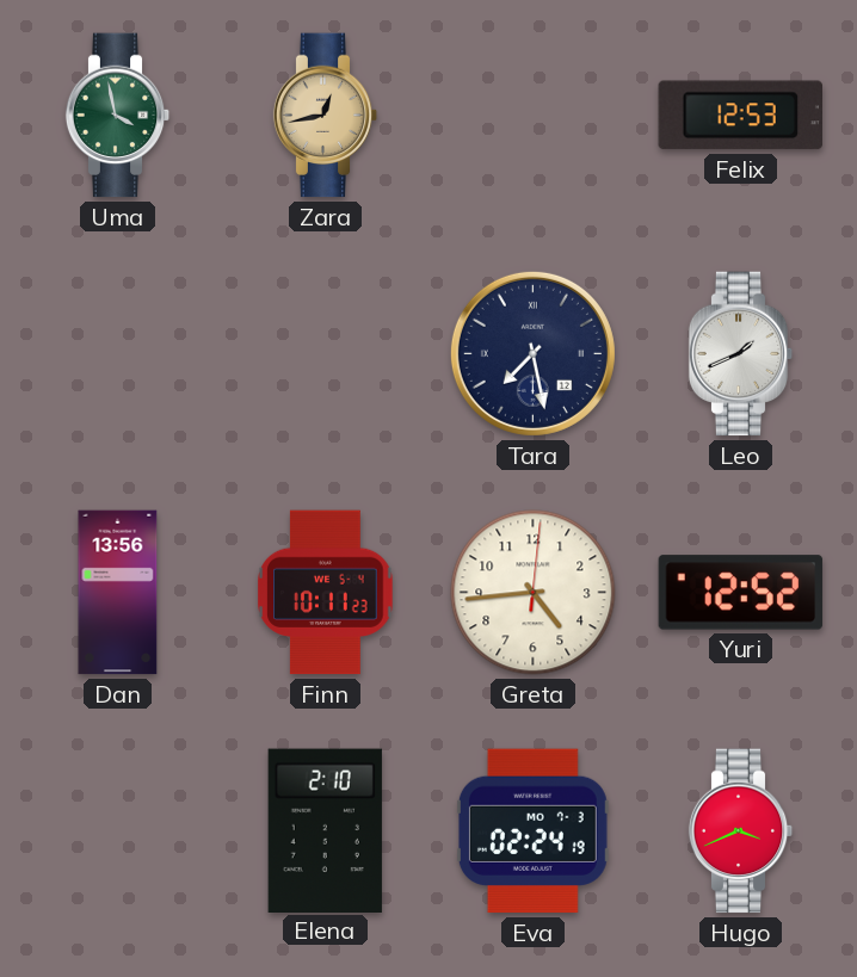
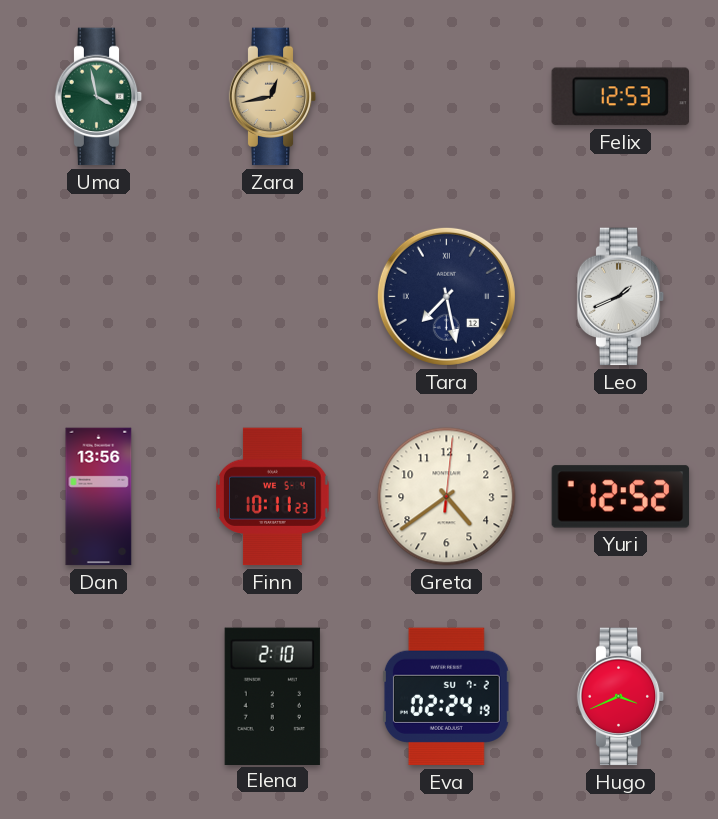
Greta: 4:44 -> 4:39
Eva date: MO 7-3 -> SU 7-2
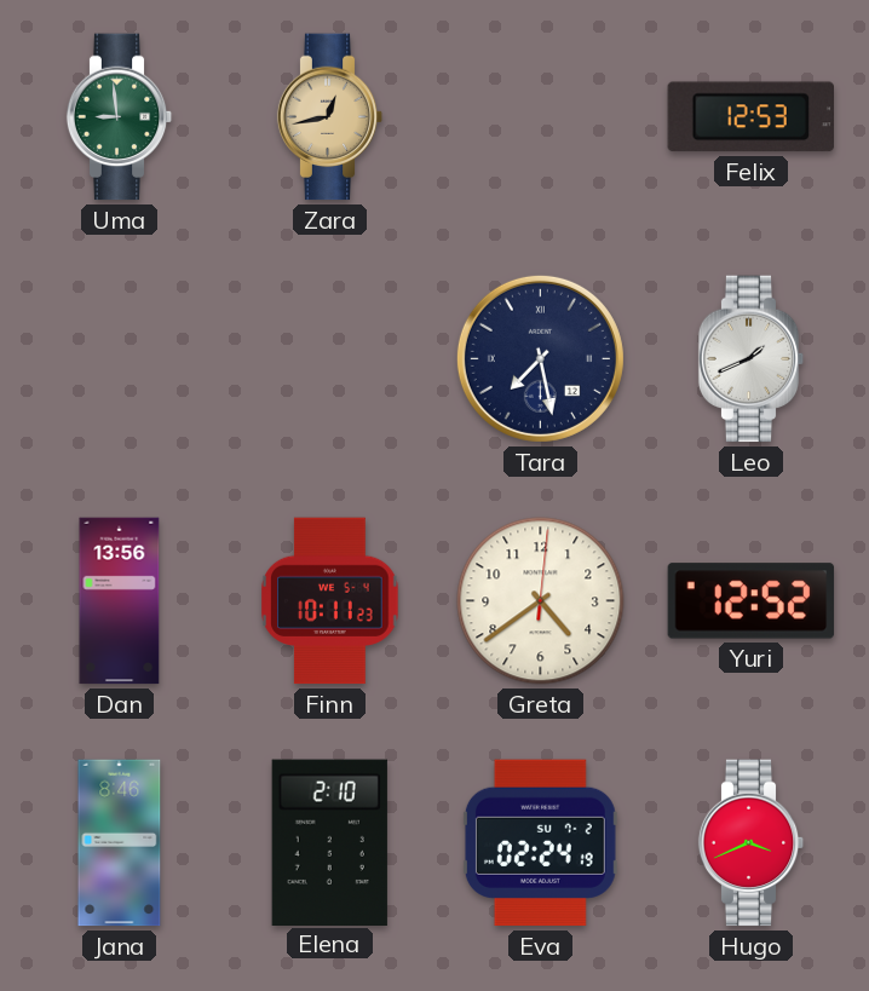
Uma: 3:58 -> 8:59
Jana: none -> 8:46
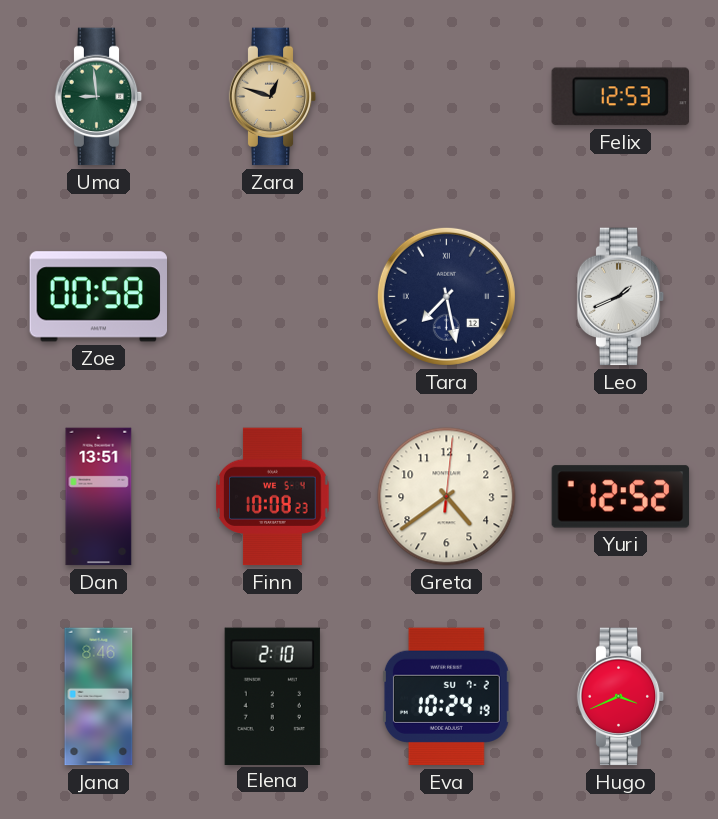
Zara: 12:43 -> 12:48
Zoe: none -> 00:58
Dan: 13:56 -> 13:51
Finn: 10:11 -> 10:08
Eva: 02:24 -> 10:24
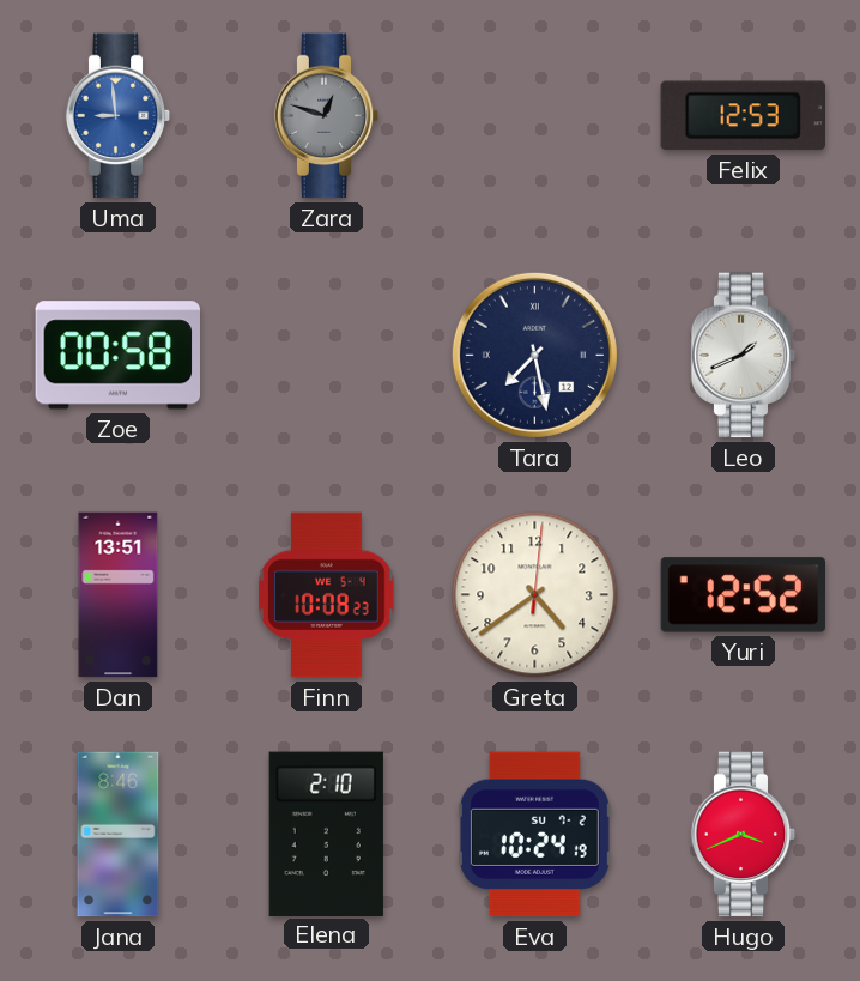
Uma dial: green -> blue
Zara dial: champagne -> grey
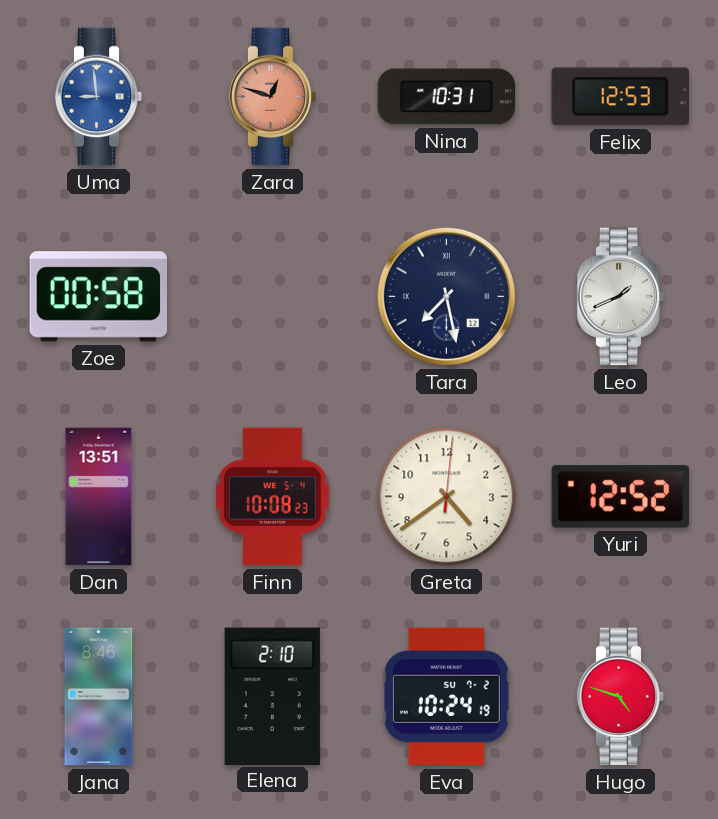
Zara dial: grey -> salmon
Nina: none -> 10:31
Hugo: 3:41 -> 4:48
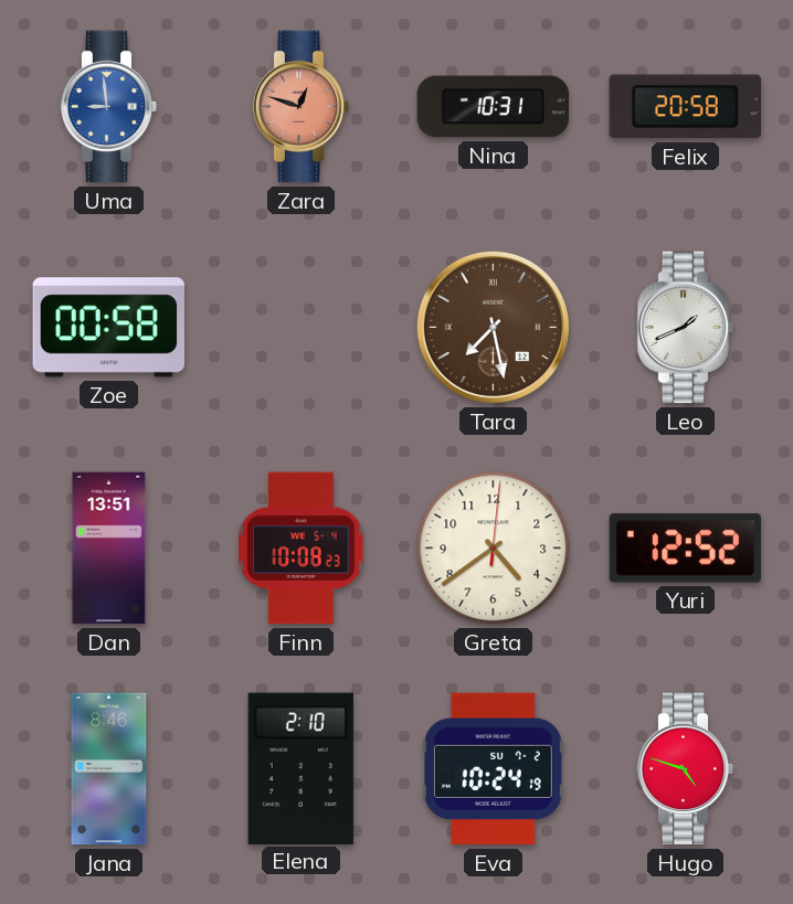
Felix: 12:53 -> 20:58
Tara dial: navy -> brown
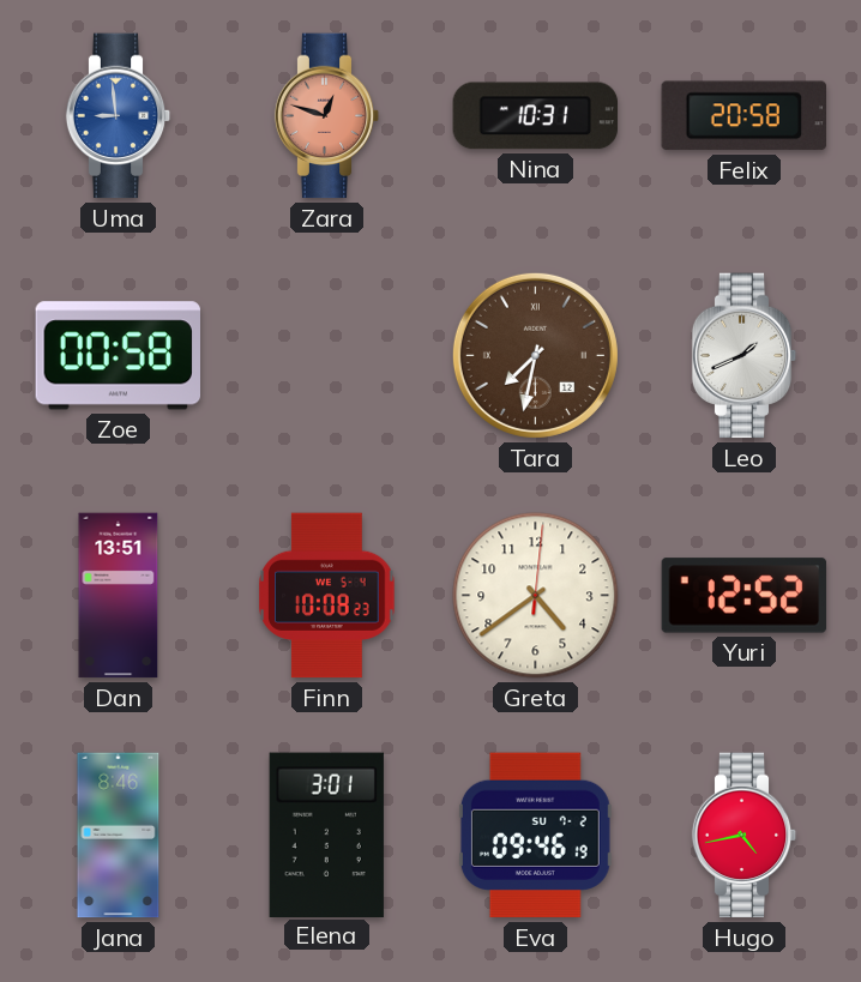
Tara: 7:28 -> 7:32
Elena: 2:10 -> 3:01
Eva: 10:24 -> 09:46
Hugo: 4:48 -> 4:43
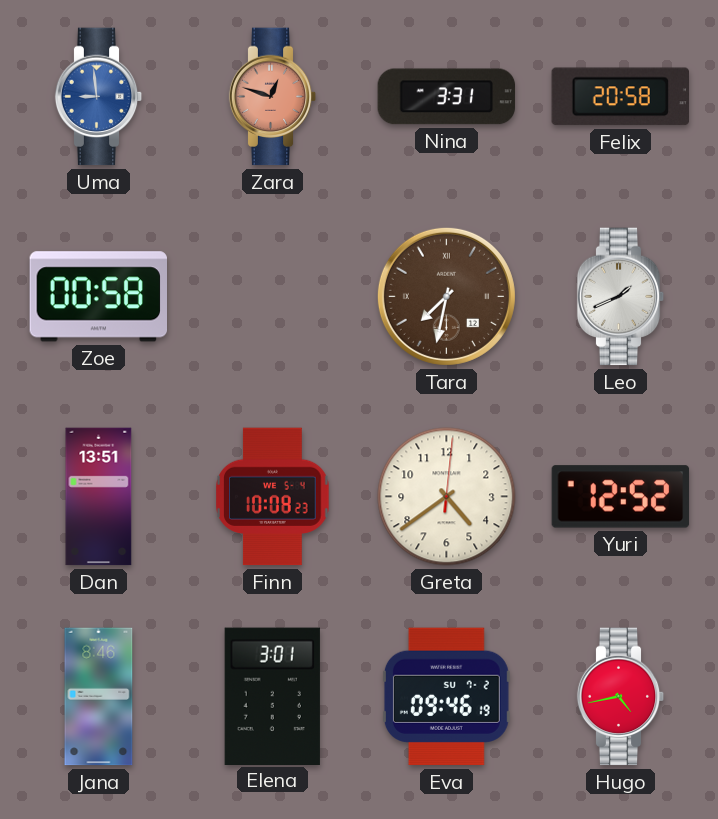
Nina: 10:31 -> 3:31
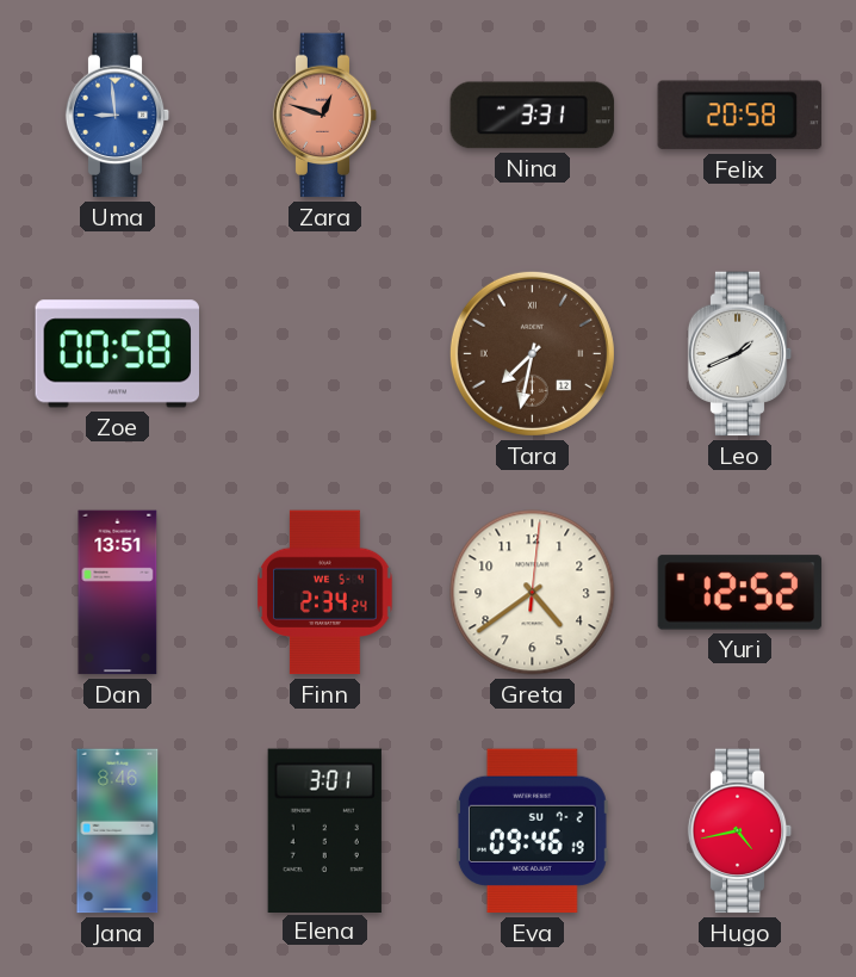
Finn: 10:08 -> 2:34
